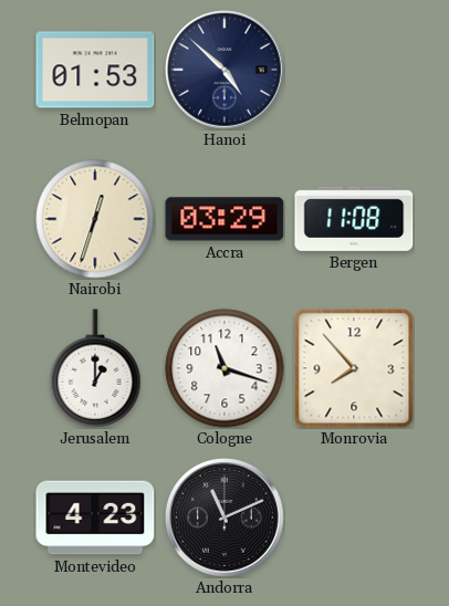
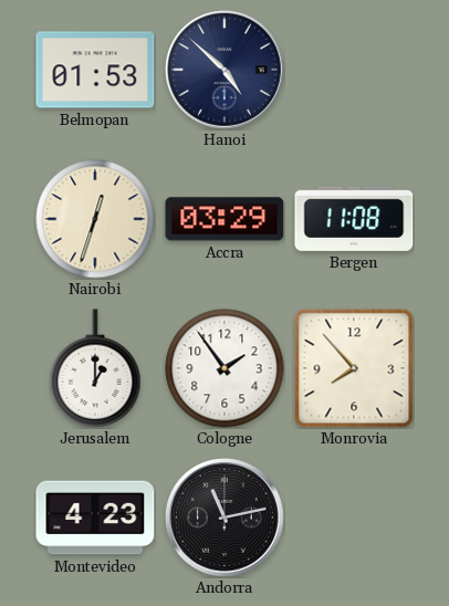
Cologne: 11:18 -> 1:54
Andorra: 11:11 -> 11:13
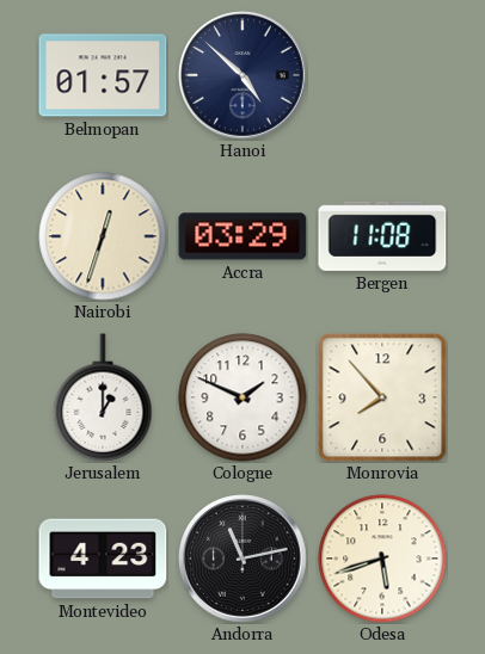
Belmopan: 01:53 -> 01:57
Cologne: 1:54 -> 1:49
Odesa: none -> 5:42
